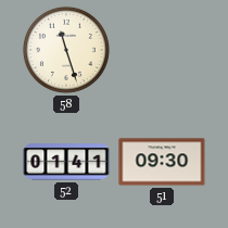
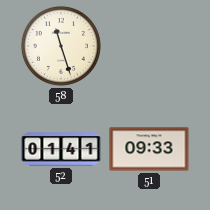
51: 09:30 -> 09:33
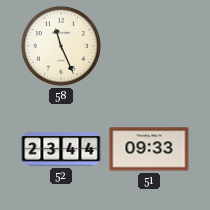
58: 11:27 -> 11:26
52: 01:41 -> 23:44
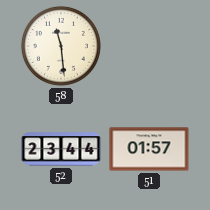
58: 11:26 -> 11:29
51: 09:33 -> 01:57
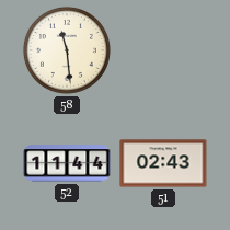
52: 23:44 -> 11:44
51: 01:57 -> 02:43
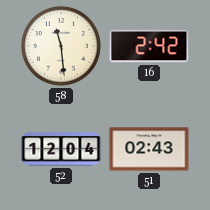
16: none -> 2:42
52: 11:44 -> 12:04
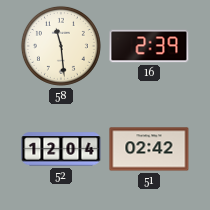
16: 2:42 -> 2:39
51: 02:43 -> 02:42
